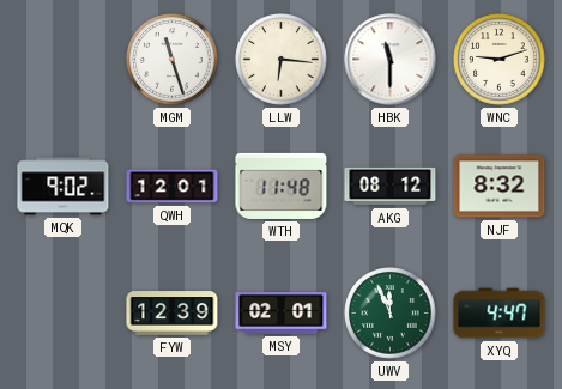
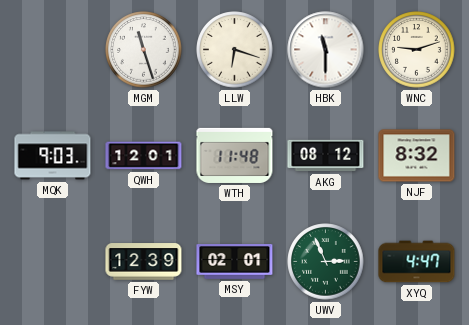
LLW: 6:16 -> 6:18
MQK: 9:02 -> 9:03
UWV: 11:56 -> 2:56
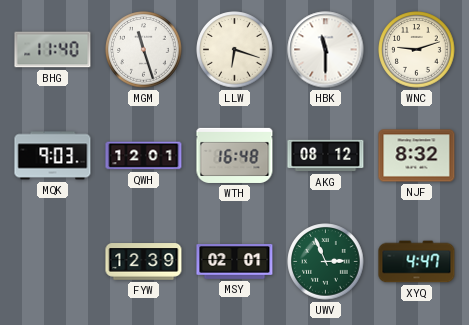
BHG: none -> 11:40
WTH: 11:48 -> 16:48
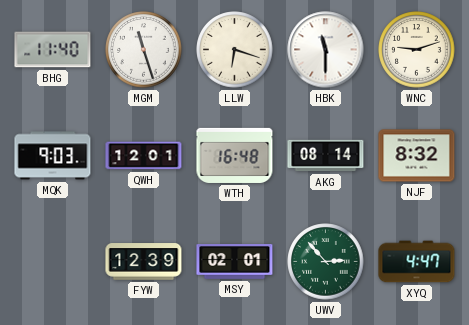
AKG: 08:12 -> 08:14
UWV: 2:56 -> 2:53
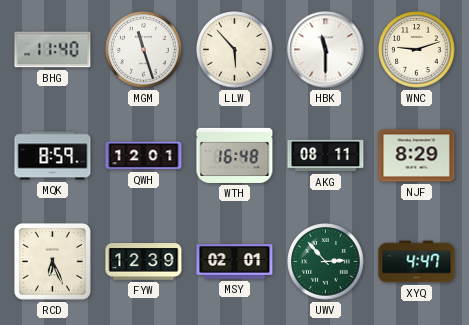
LLW: 6:18 -> 5:53
MQK: 9:03 -> 8:59
AKG: 08:14 -> 08:11
NJF: 8:32 -> 8:29
RCD: none -> 6:26
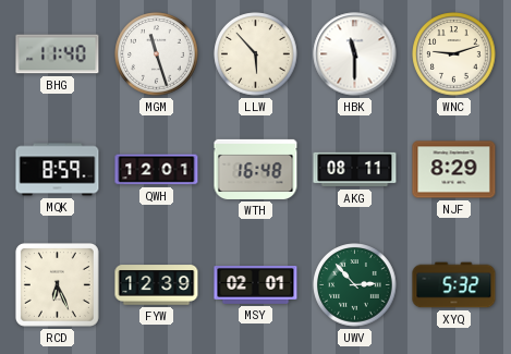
XYQ: 4:47 -> 5:32
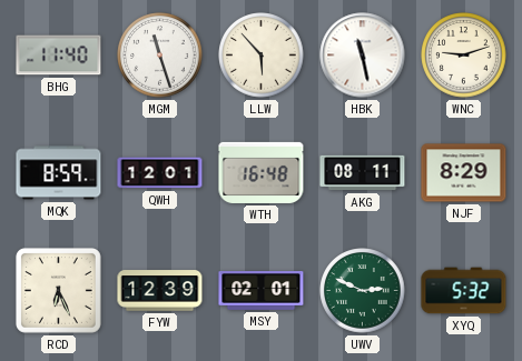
HBK: 11:30 -> 11:28
UWV: 2:53 -> 2:49
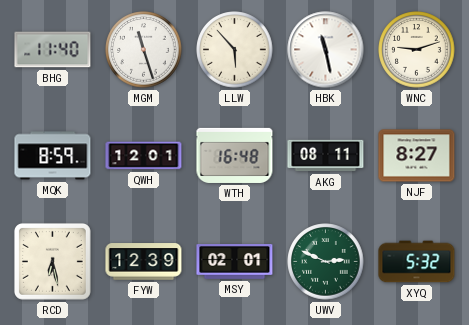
NJF: 8:29 -> 8:27
RCD: 6:26 -> 6:28
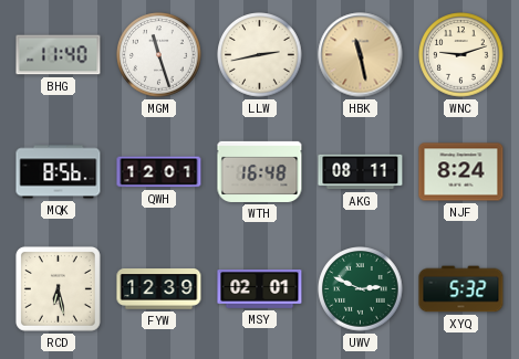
LLW: 5:53 -> 2:43
HBK dial: white -> champagne
MQK: 8:59 -> 8:56
NJF: 8:27 -> 8:24
